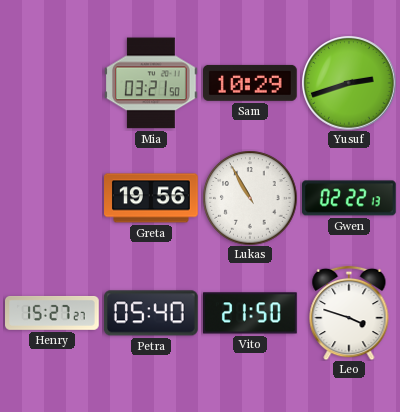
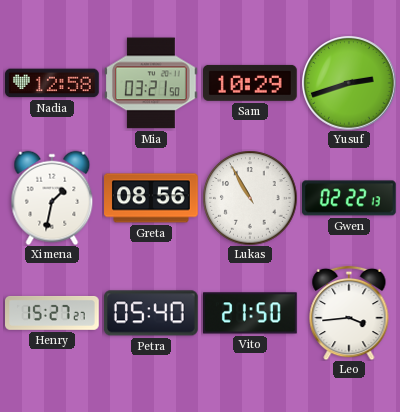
Nadia: none -> 12:58
Ximena: none -> 1:32
Greta: 19:56 -> 08:56
Leo: 3:48 -> 3:44
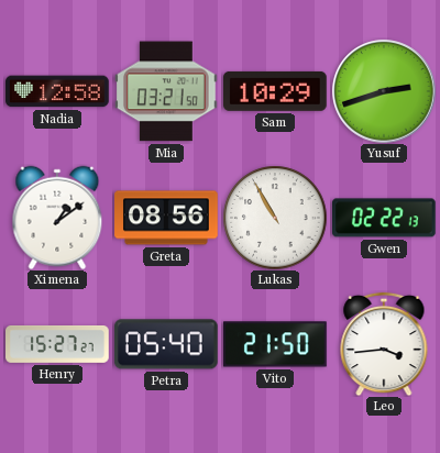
Ximena: 1:32 -> 1:09
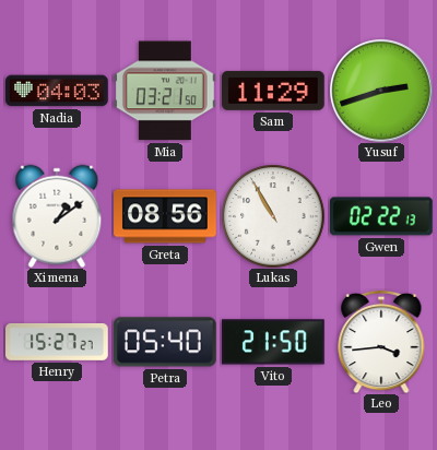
Nadia: 12:58 -> 04:03
Sam: 10:29 -> 11:29
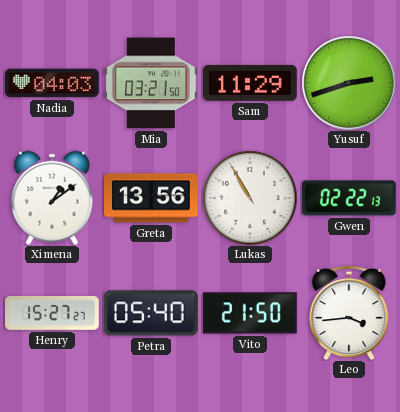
Greta: 08:56 -> 13:56
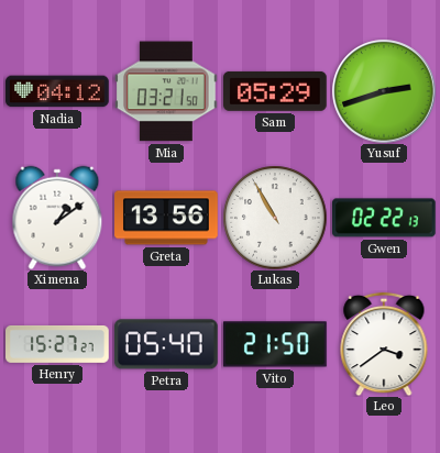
Nadia: 04:03 -> 04:12
Sam: 11:29 -> 05:29
Leo: 3:44 -> 3:39
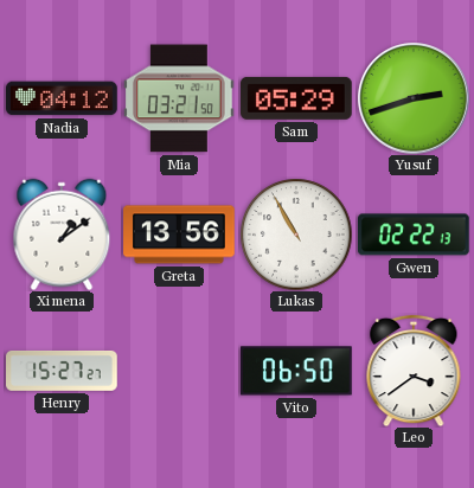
Petra: 05:40 -> none
Vito: 21:50 -> 06:50
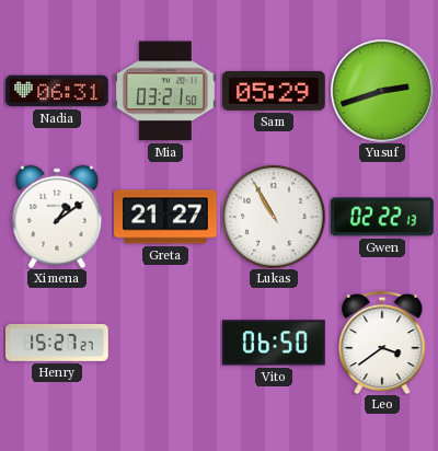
Nadia: 04:12 -> 06:31
Greta: 13:56 -> 21:27
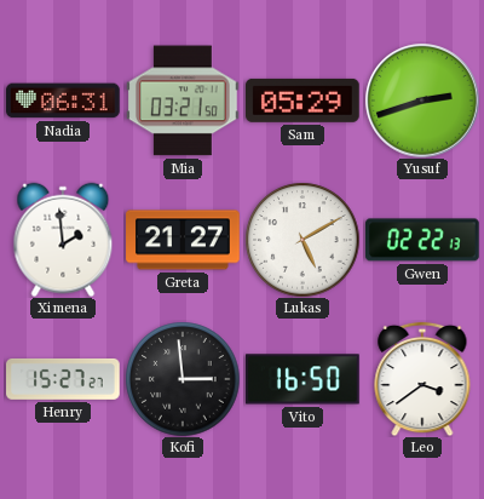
Ximena: 1:09 -> 1:59
Lukas: 10:55 -> 5:10
Kofi: none -> 2:59
Vito: 06:50 -> 16:50
